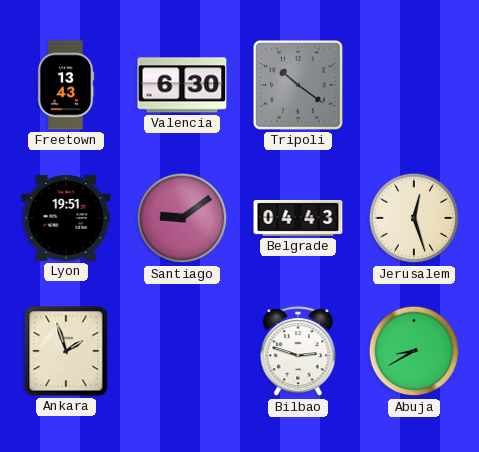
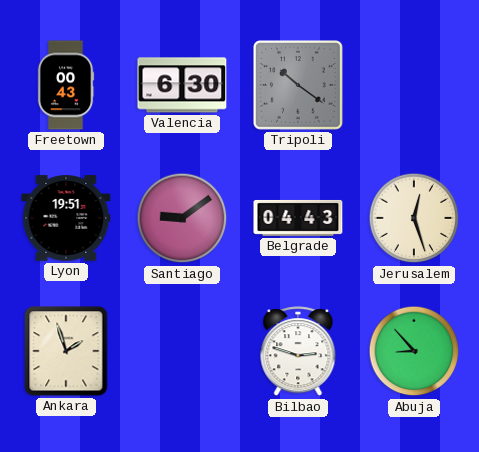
Freetown: 13:43 -> 00:43
Abuja: 8:40 -> 8:53
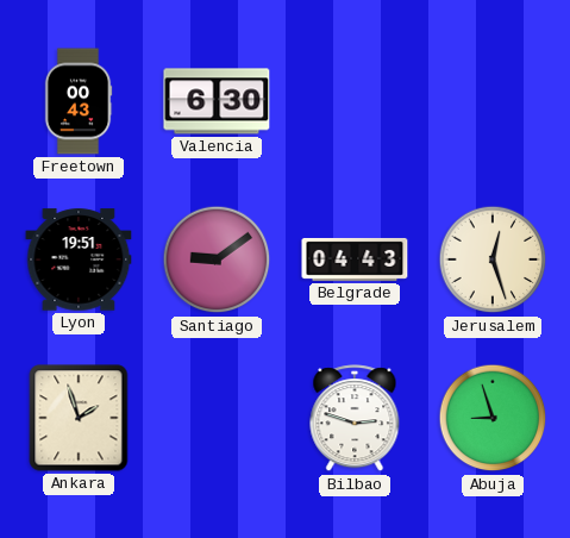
Tripoli: 10:21 -> none
Abuja: 8:53 -> 8:57
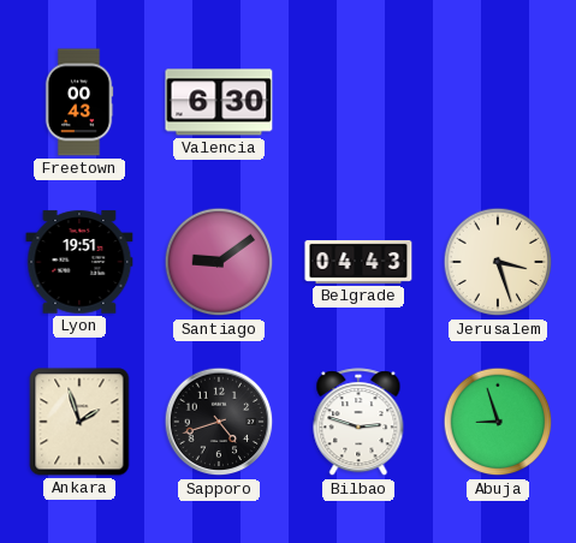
Jerusalem: 12:27 -> 3:27
Sapporo: none -> 4:42
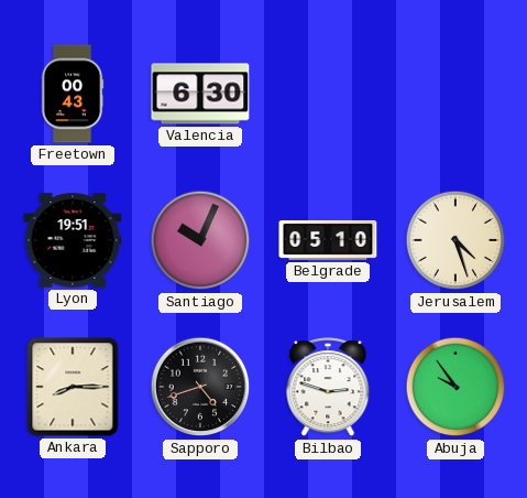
Santiago: 9:09 -> 10:04
Belgrade: 04:43 -> 05:10
Jerusalem: 3:27 -> 4:27
Ankara: 1:57 -> 8:15
Abuja: 8:57 -> 9:54
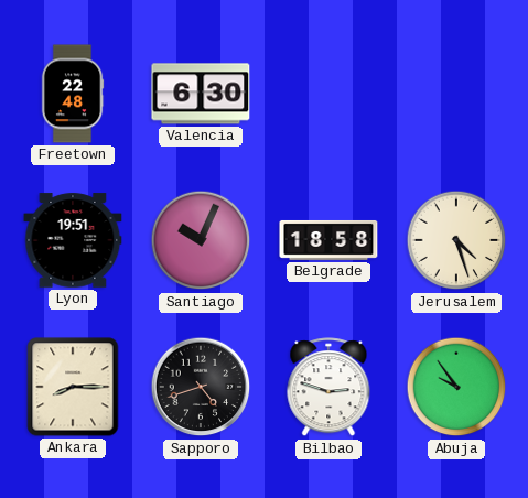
Freetown: 00:43 -> 22:48
Belgrade: 05:10 -> 18:58
